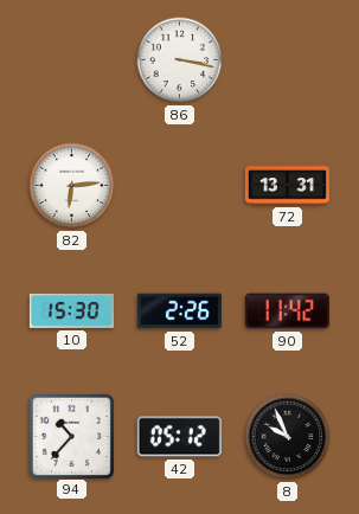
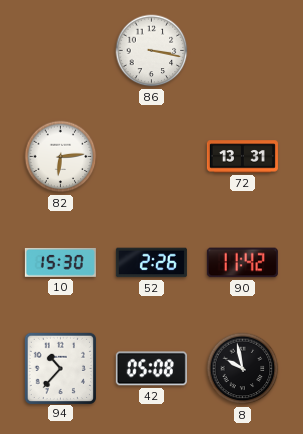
42: 05:12 -> 05:08
8: 9:56 -> 9:58
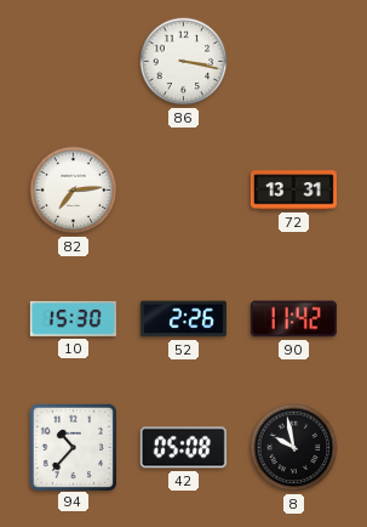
82: 6:14 -> 7:14
